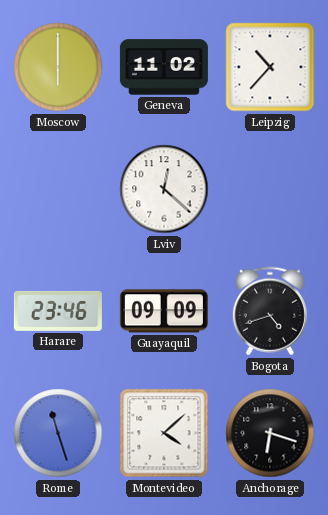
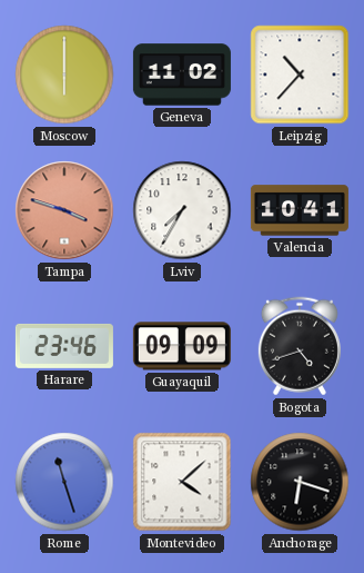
Tampa: none -> 3:48
Lviv: 12:22 -> 7:35
Valencia: none -> 10:41
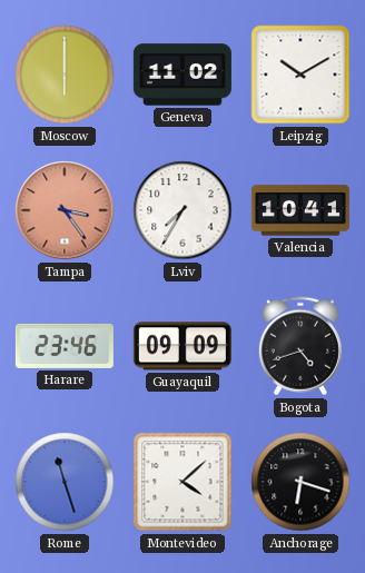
Leipzig: 10:37 -> 10:10
Tampa: 3:48 -> 3:24
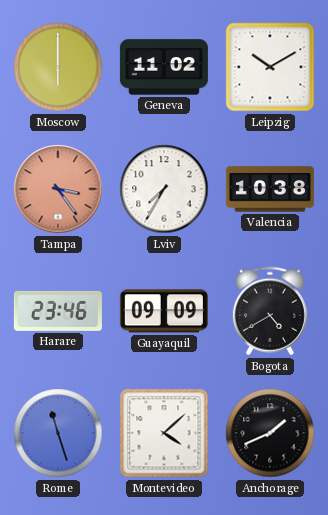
Valencia: 10:41 -> 10:38
Bogota: 4:42 -> 4:40
Anchorage: 6:18 -> 1:41
